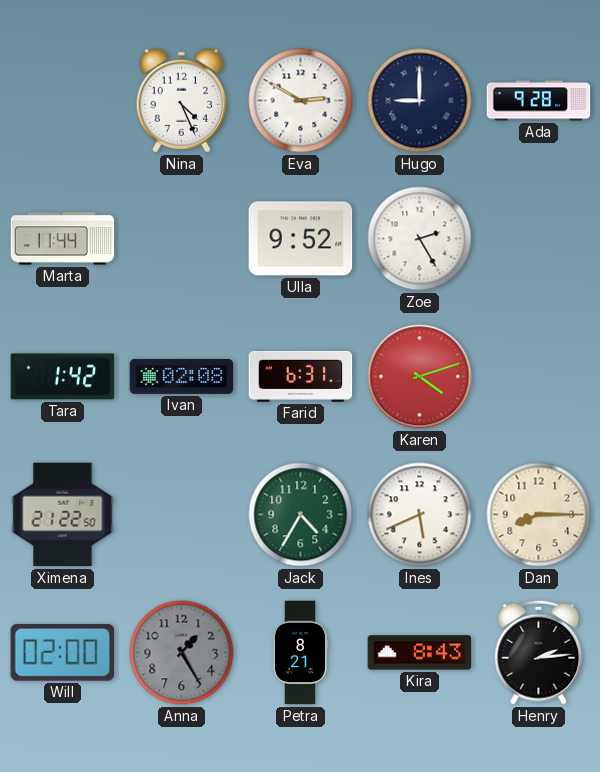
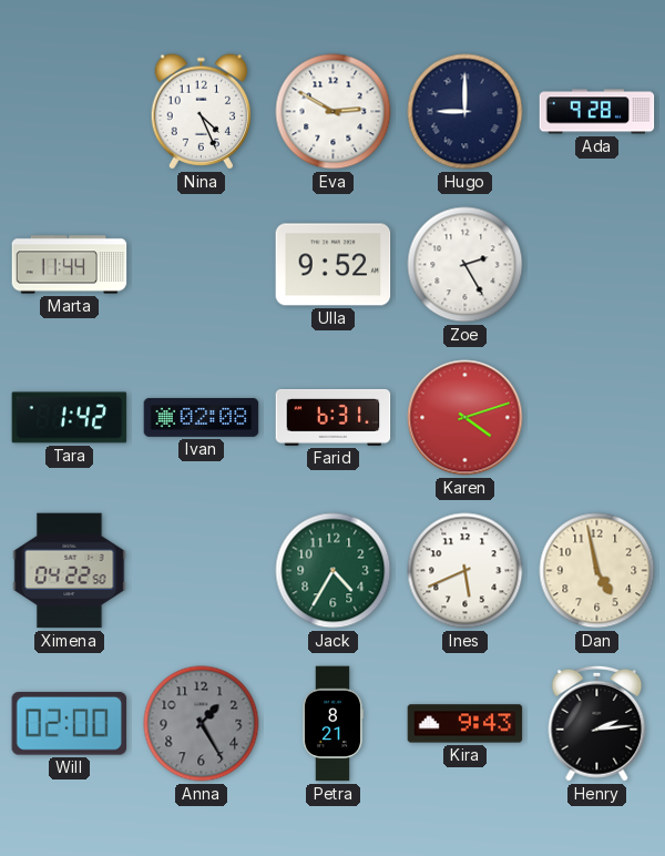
Ximena: 21:22 -> 04:22
Dan: 8:15 -> 4:58
Kira: 8:43 -> 9:43
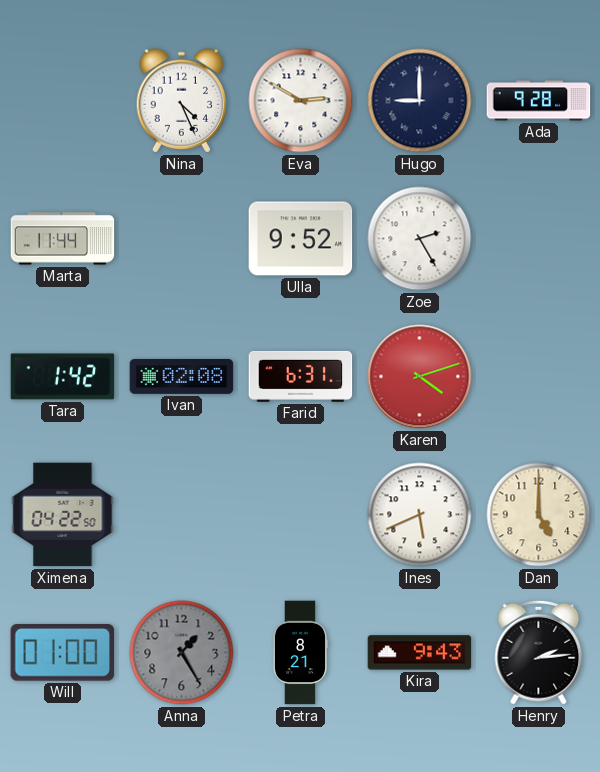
Jack: 4:35 -> none
Dan: 4:58 -> 5:00
Will: 02:00 -> 01:00
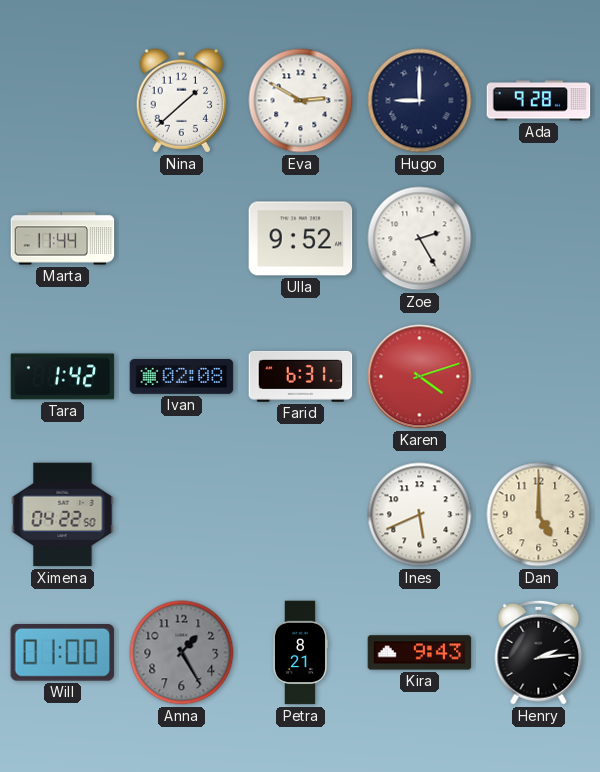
Nina: 4:26 -> 1:38
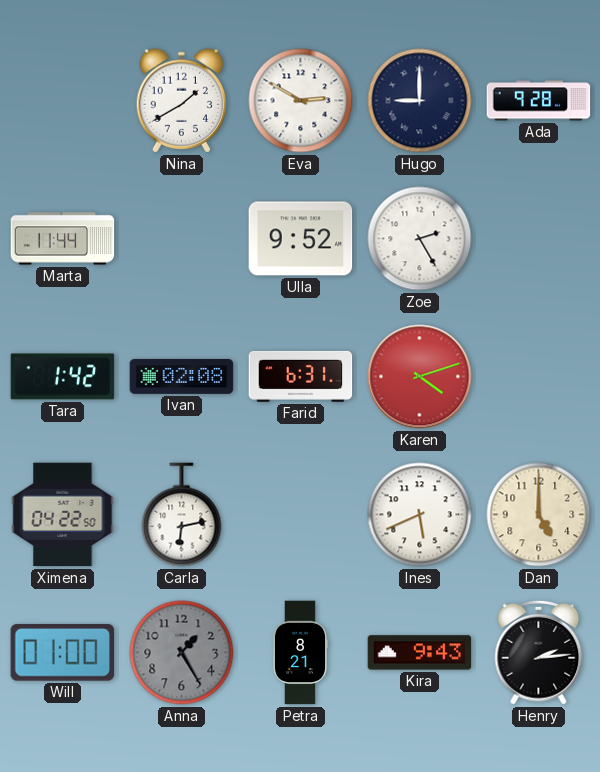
Nina: 1:38 -> 1:40
Carla: none -> 6:13
